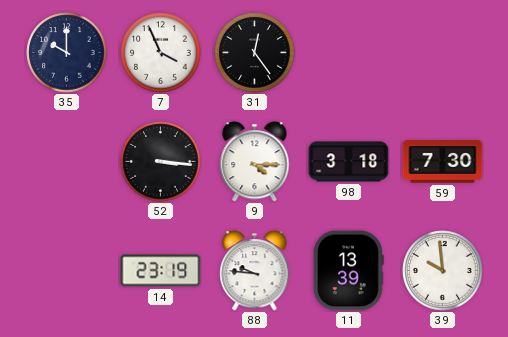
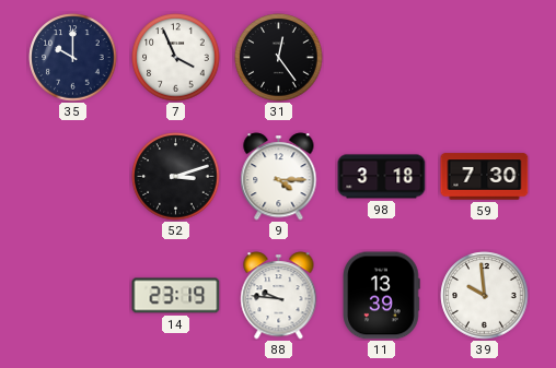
52: 3:16 -> 3:12
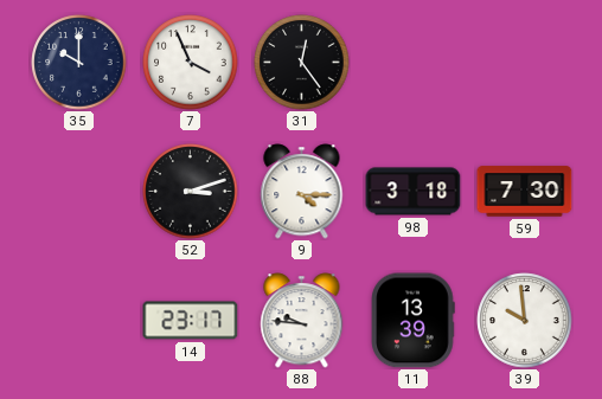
14: 23:19 -> 23:17
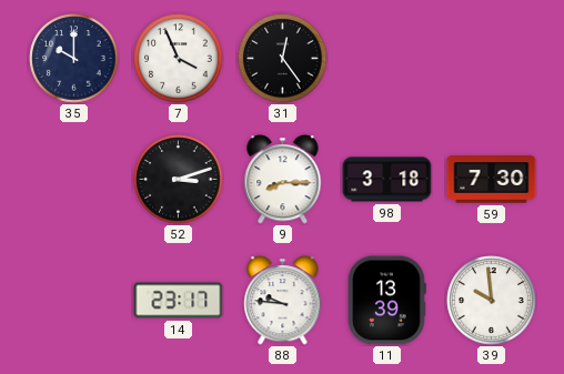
9: 4:15 -> 8:15
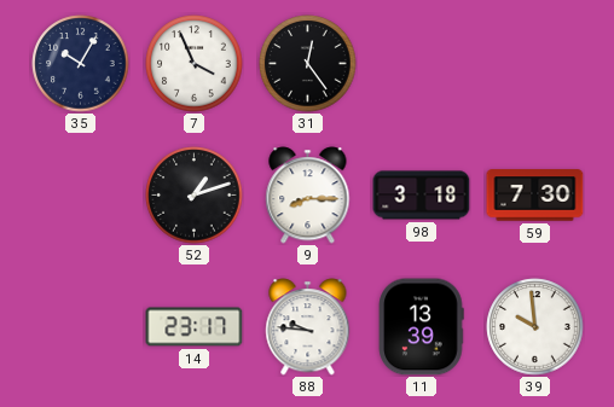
35: 10:00 -> 10:05
52: 3:12 -> 1:12
